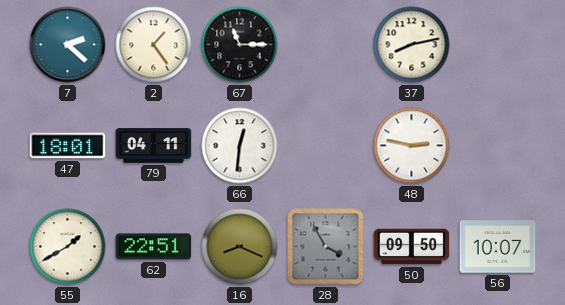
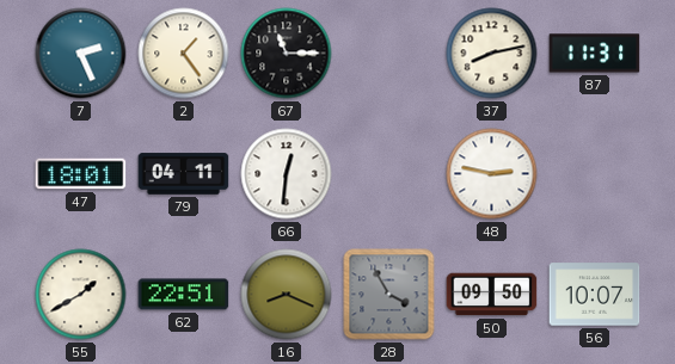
7: 2:22 -> 2:26
87: none -> 11:31
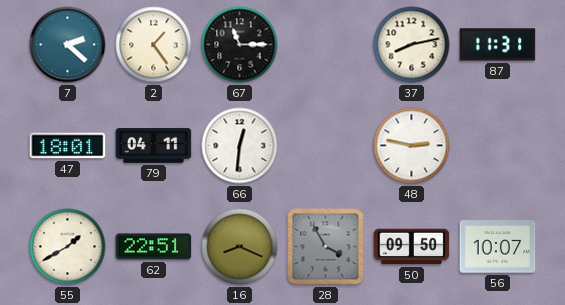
7: 2:26 -> 2:22
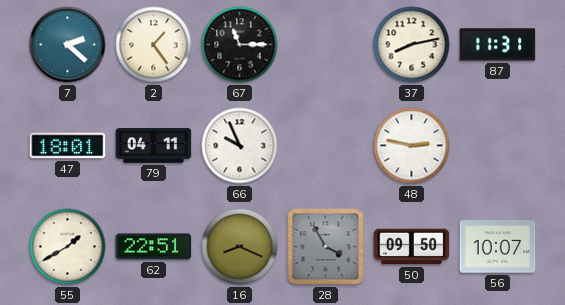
66: 12:31 -> 9:56
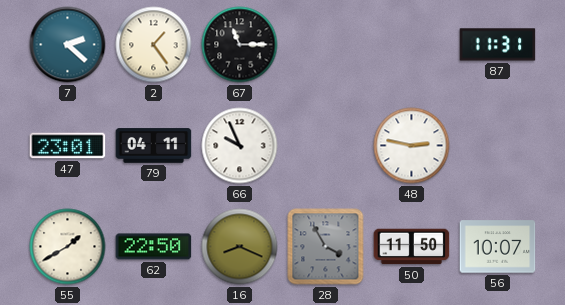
37: 8:13 -> none
47: 18:01 -> 23:01
62: 22:51 -> 22:50
50: 09:50 -> 11:50
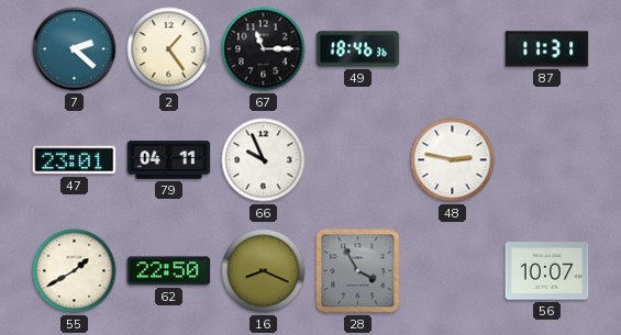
49: none -> 18:46
50: 11:50 -> none
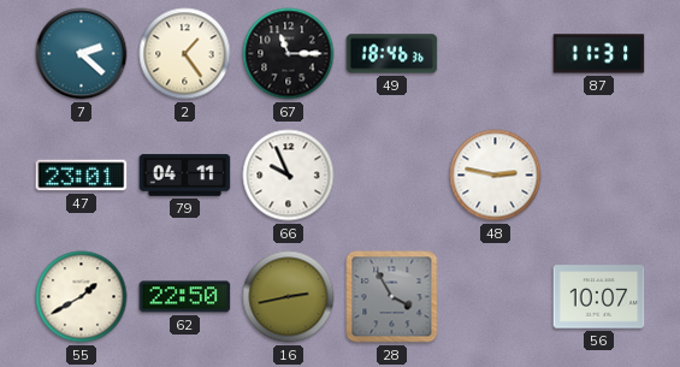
16: 8:19 -> 2:43
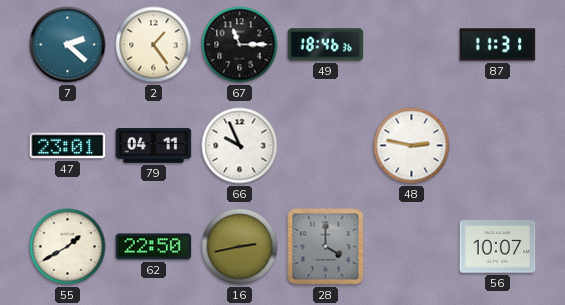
28: 3:55 -> 4:00
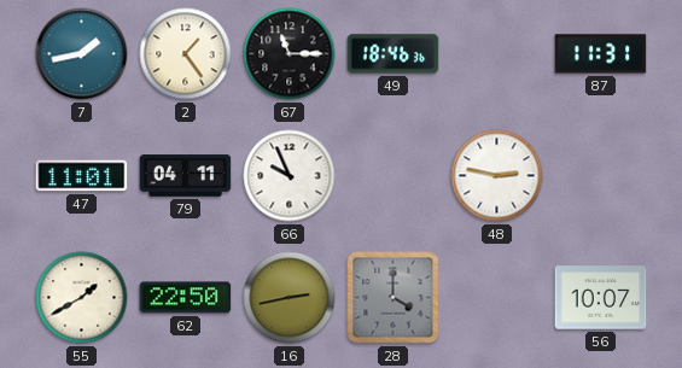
7: 2:22 -> 1:43
47: 23:01 -> 11:01
